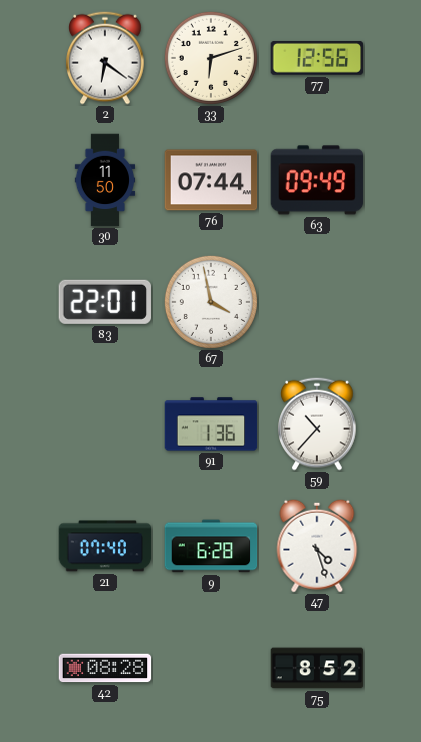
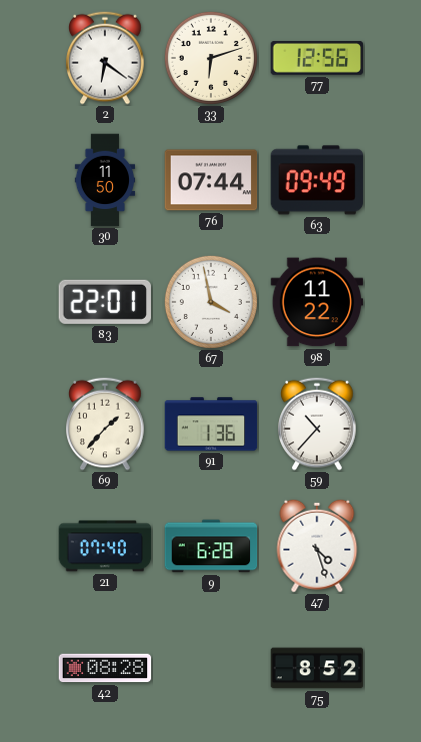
98: none -> 11:22
69: none -> 1:37
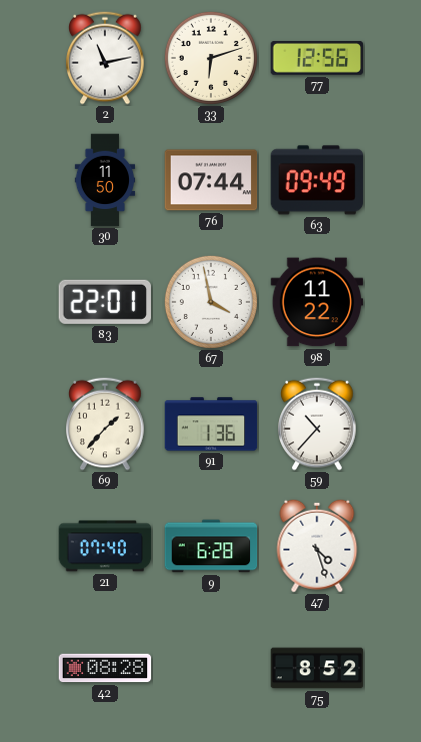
2: 6:21 -> 11:13
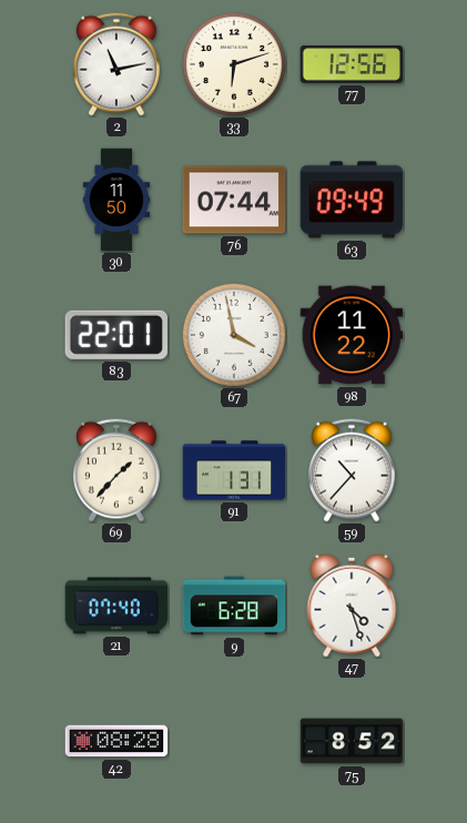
91: 1:36 -> 1:31
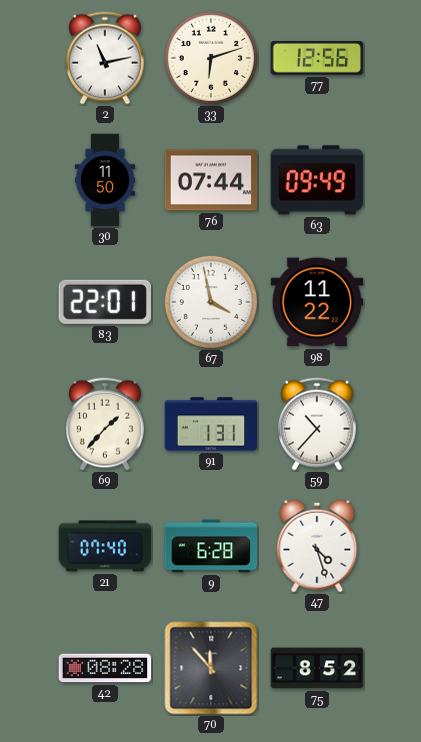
70: none -> 11:53
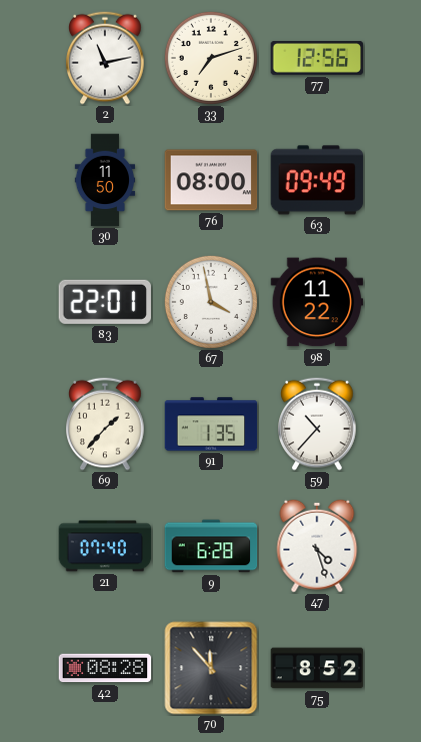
33: 6:12 -> 7:12
76: 07:44 -> 08:00
91: 1:31 -> 1:35
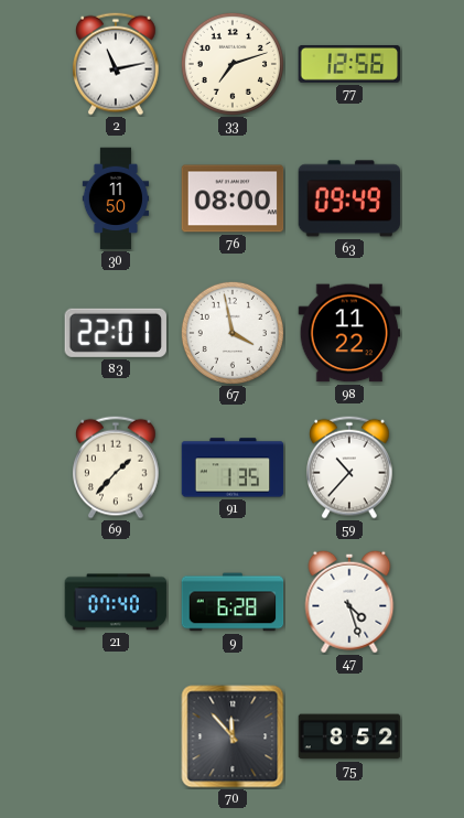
42: 08:28 -> none
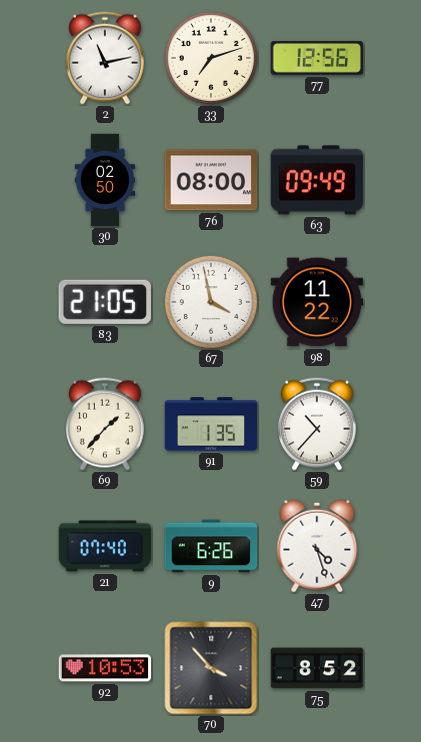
30: 11:50 -> 02:50
83: 22:01 -> 21:05
9: 6:28 -> 6:26
92: none -> 10:53
70: 11:53 -> 3:53
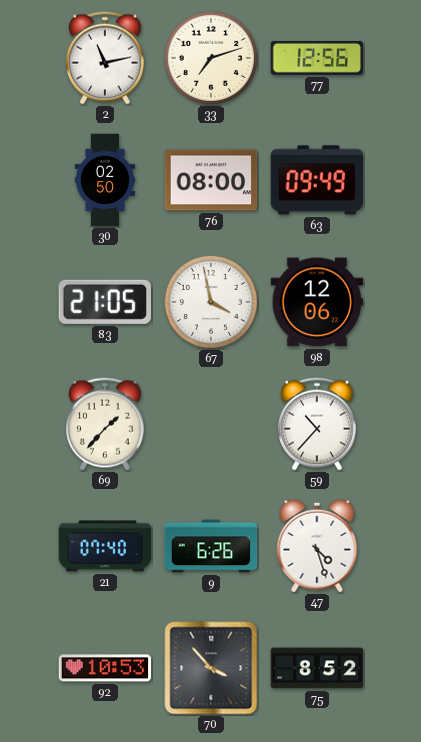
98: 11:22 -> 12:06
91: 1:35 -> none
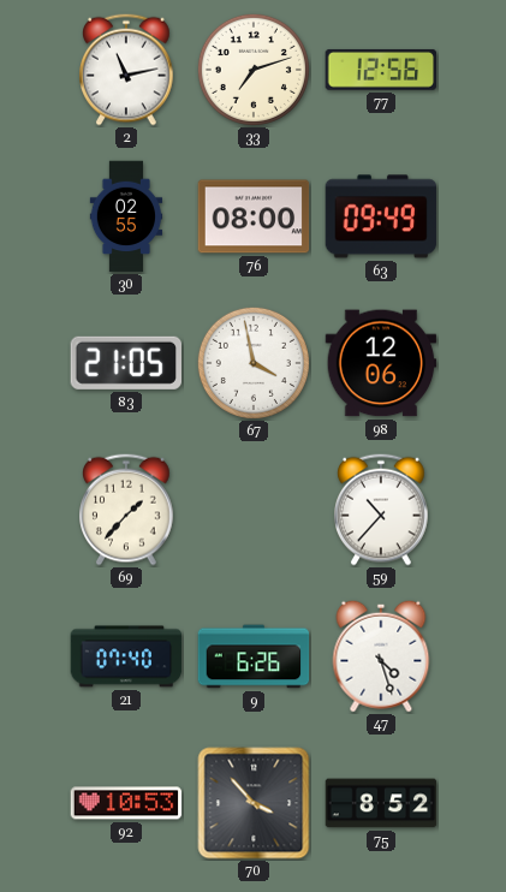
30: 02:50 -> 02:55
